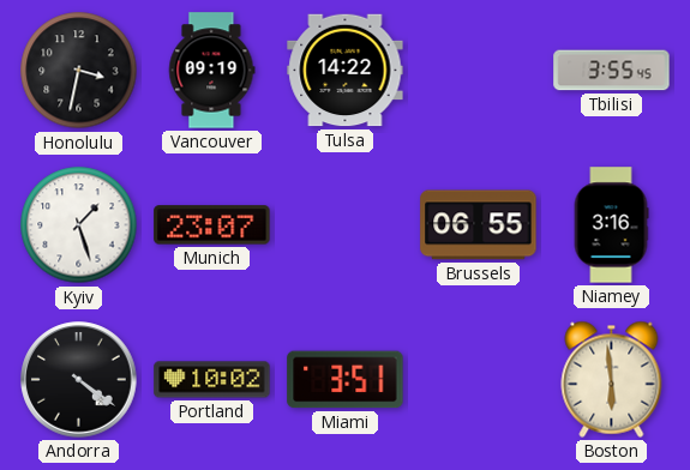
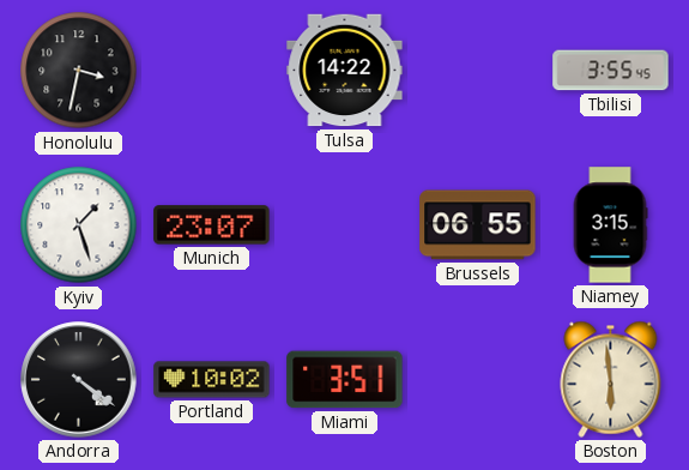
Vancouver: 09:19 -> none
Niamey: 3:16 -> 3:15
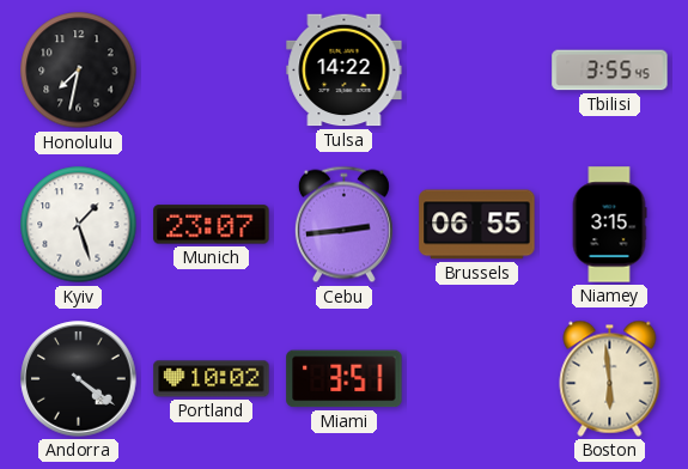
Honolulu: 3:32 -> 7:32
Cebu: none -> 2:44
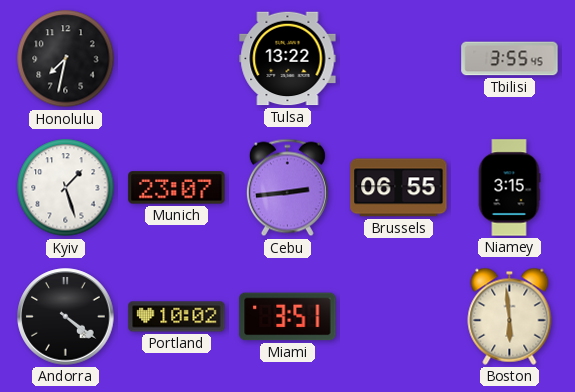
Tulsa: 14:22 -> 13:22
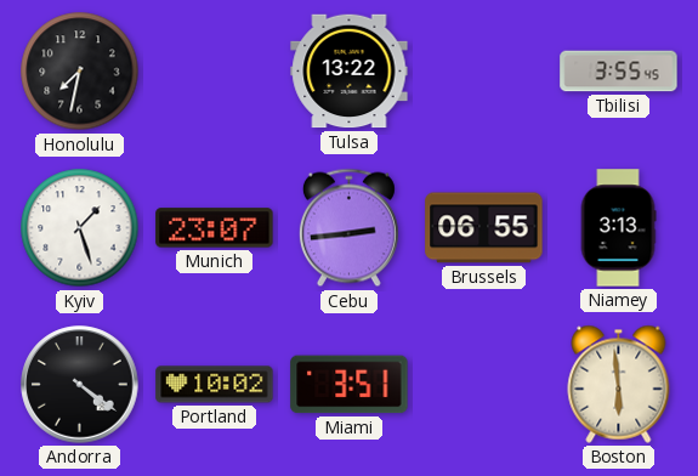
Niamey: 3:15 -> 3:13
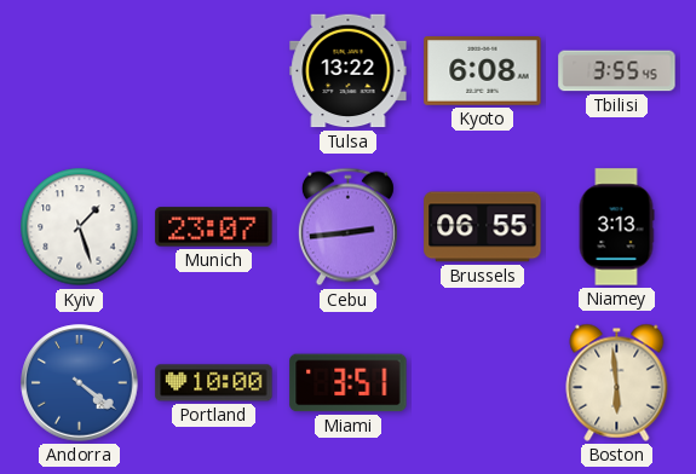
Honolulu: 7:32 -> none
Kyoto: none -> 6:08
Andorra dial: black -> blue
Portland: 10:02 -> 10:00
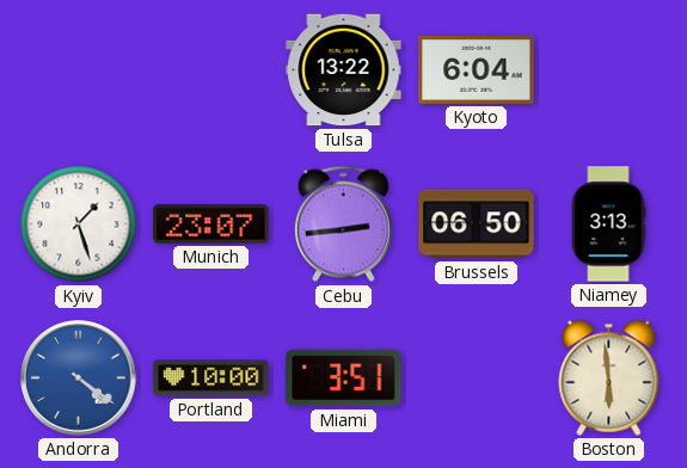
Kyoto: 6:08 -> 6:04
Tbilisi: 3:55 -> none
Brussels: 06:55 -> 06:50
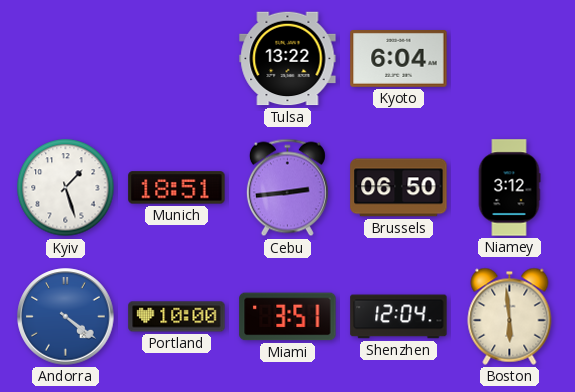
Munich: 23:07 -> 18:51
Niamey: 3:13 -> 3:12
Shenzhen: none -> 12:04
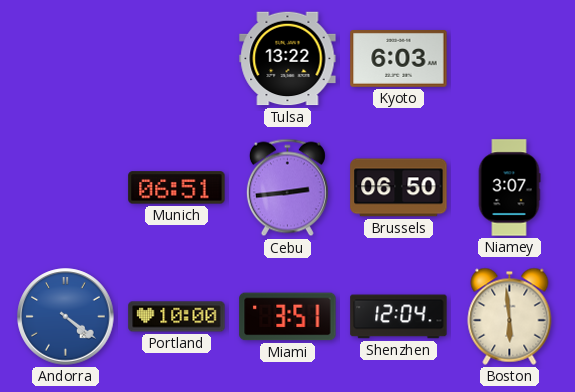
Kyoto: 6:04 -> 6:03
Kyiv: 1:27 -> none
Munich: 18:51 -> 06:51
Niamey: 3:12 -> 3:07
